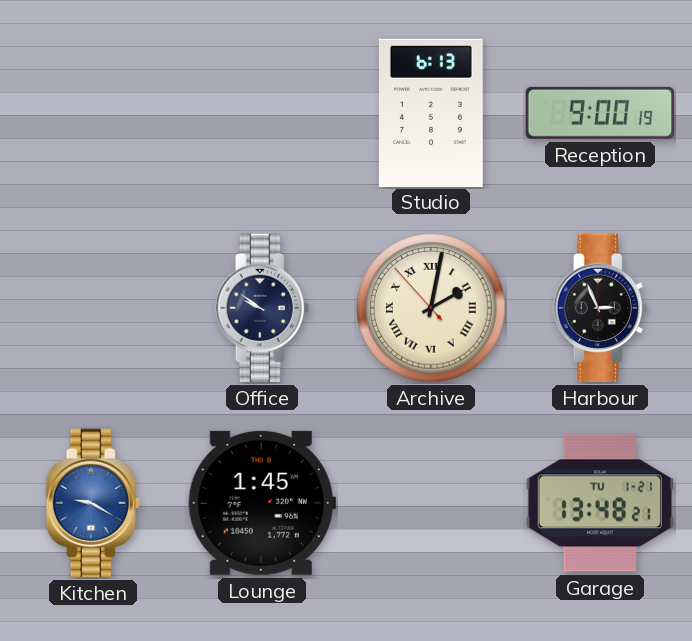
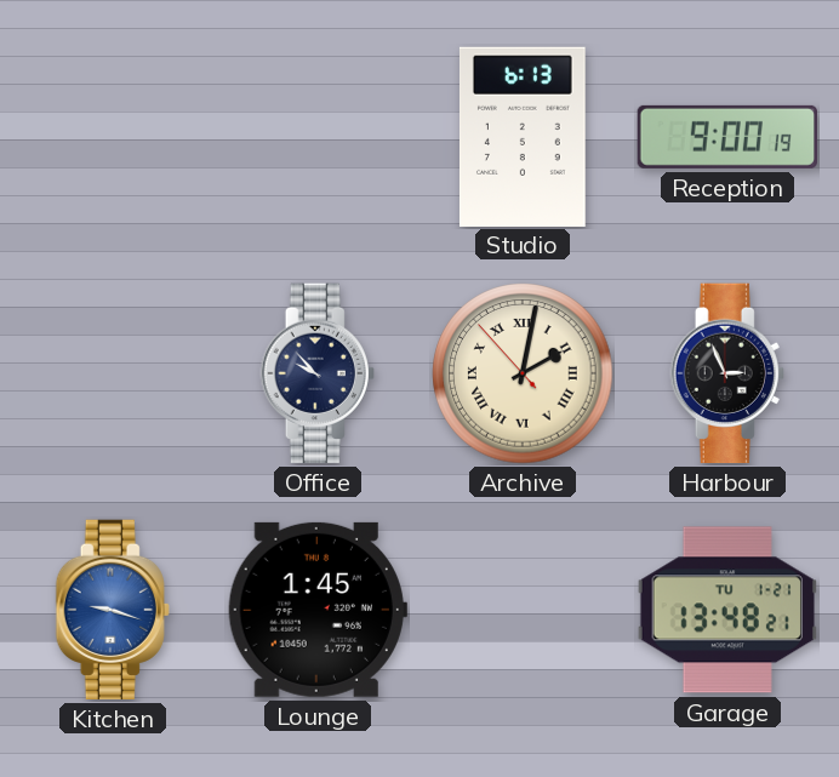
Office: 9:51 -> 9:53
Kitchen: 9:20 -> 9:18
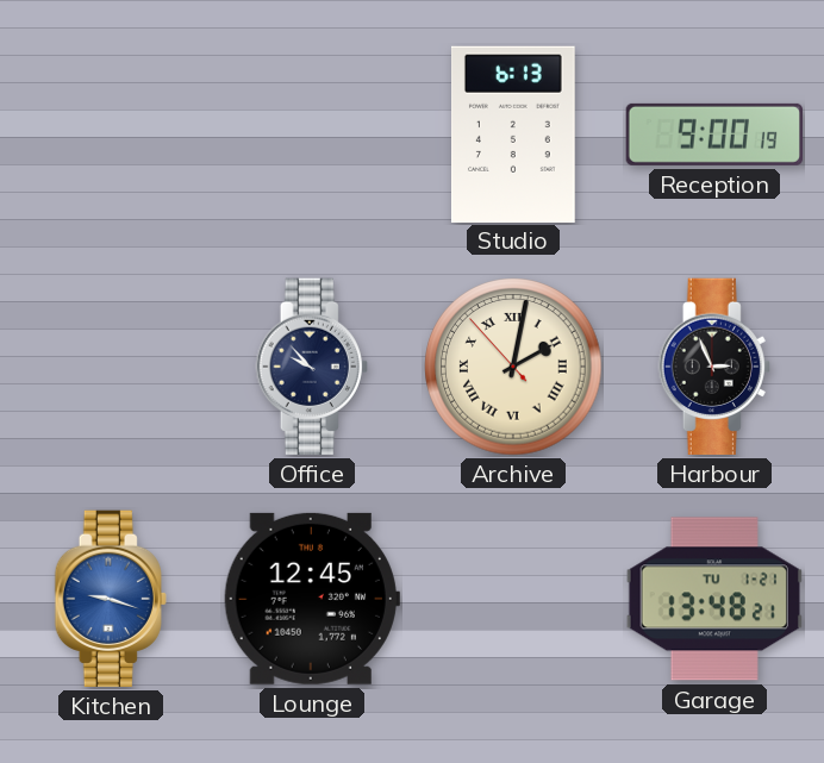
Lounge: 1:45 -> 12:45
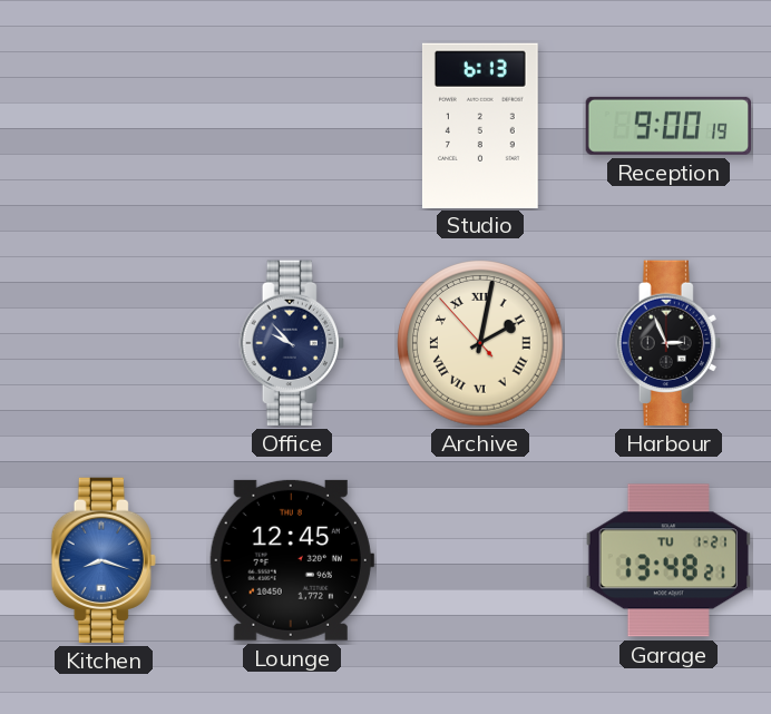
Kitchen: 9:18 -> 8:18
